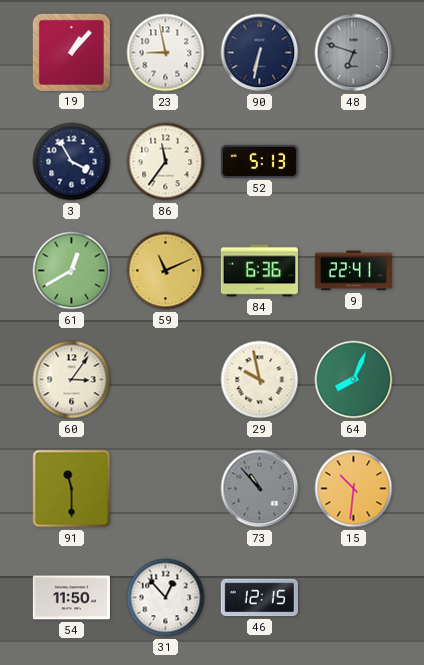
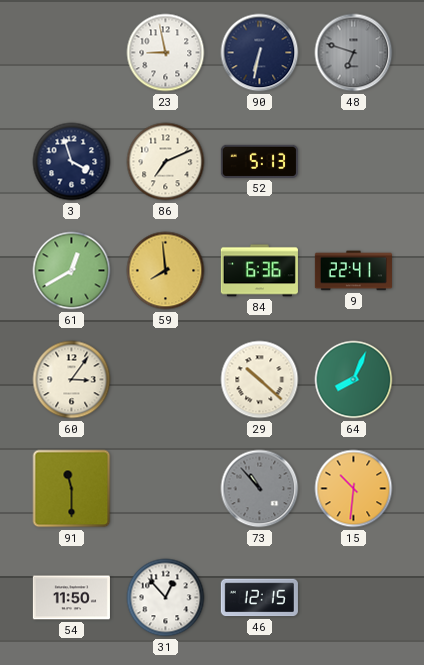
19: 1:07 -> none
3: 3:55 -> 3:57
86: 11:36 -> 7:11
59: 11:11 -> 7:59
29: 9:58 -> 10:22
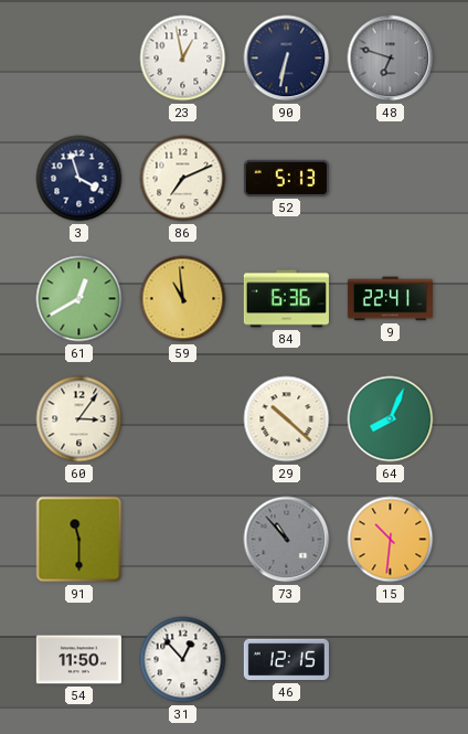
23: 8:58 -> 12:58
59: 7:59 -> 10:59
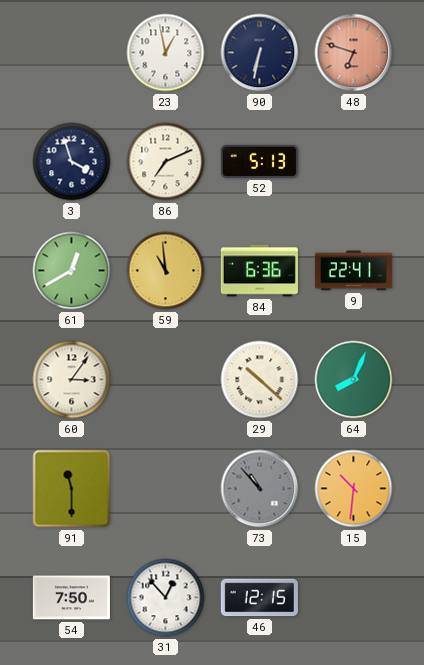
48 dial: grey -> salmon
54: 11:50 -> 7:50
